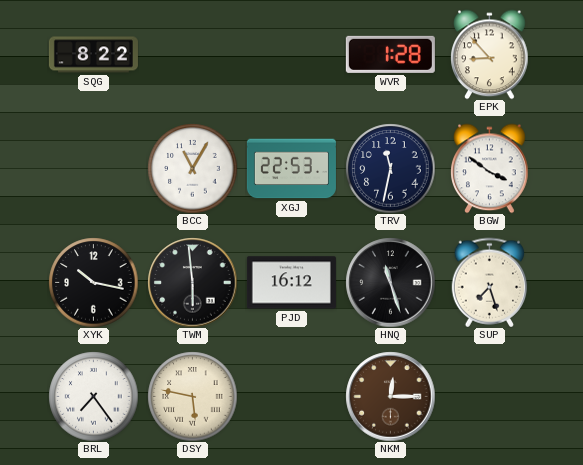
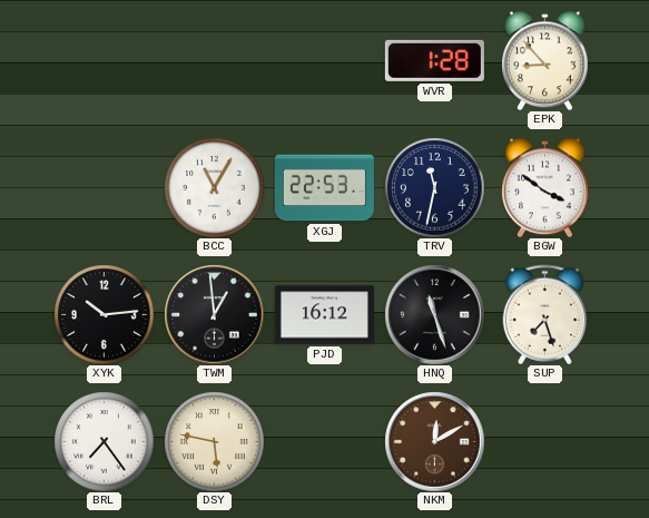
SQG: 8:22 -> none
XYK: 10:17 -> 10:14
TWM: 5:59 -> 12:59
NKM: 12:15 -> 12:10
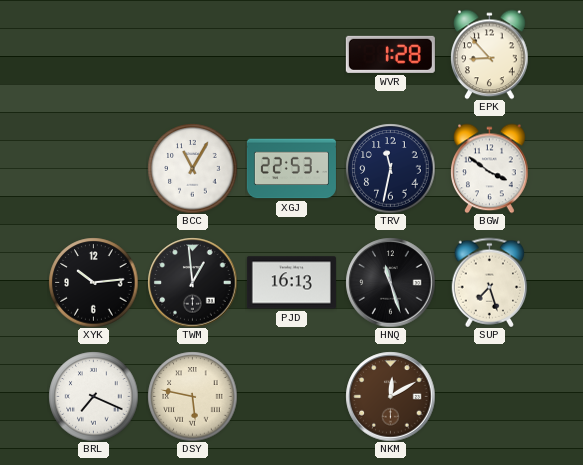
PJD: 16:12 -> 16:13
BRL: 7:24 -> 7:19
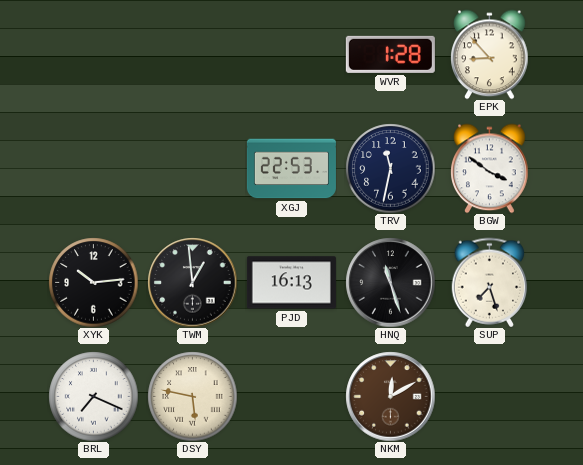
BCC: 11:05 -> none
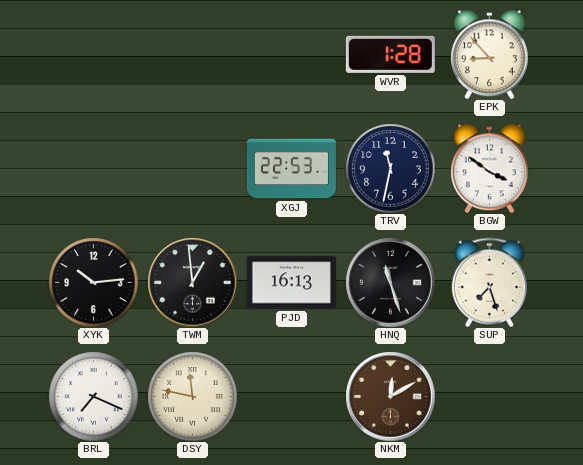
DSY: 5:47 -> 11:47
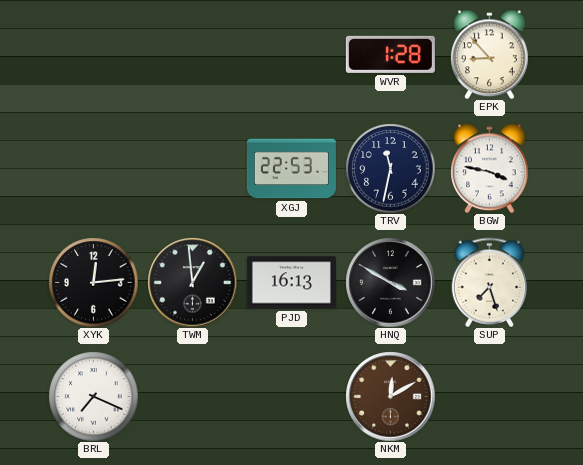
BGW: 3:51 -> 3:47
XYK: 10:14 -> 12:14
HNQ: 11:27 -> 3:50
DSY: 11:47 -> none
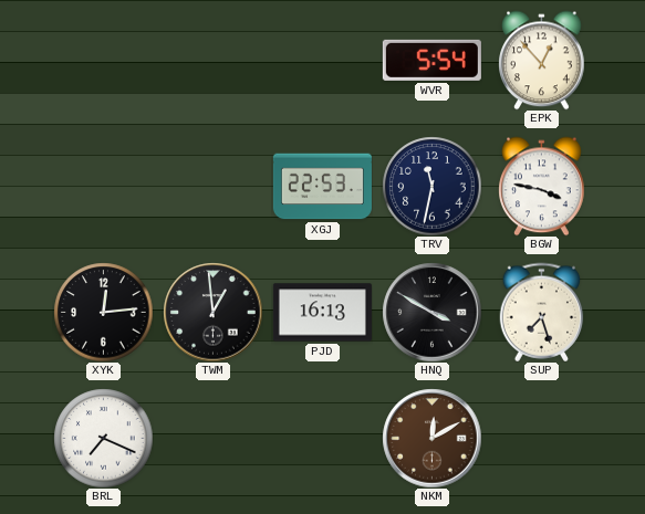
WVR: 1:28 -> 5:54
EPK: 8:53 -> 12:53
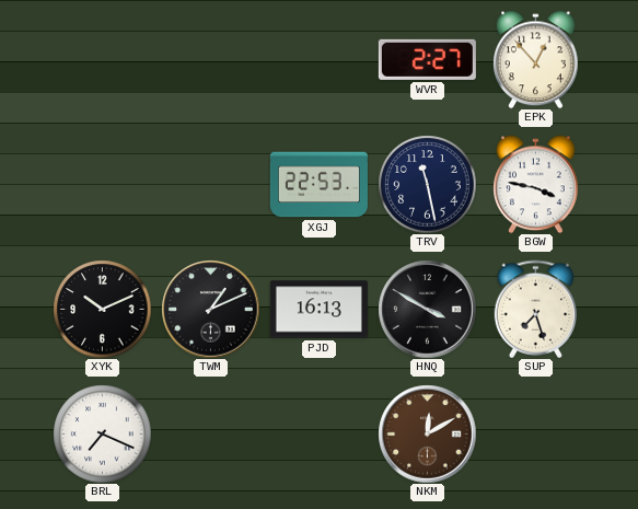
WVR: 5:54 -> 2:27
TRV: 11:32 -> 11:28
XYK: 12:14 -> 10:11
TWM: 12:59 -> 1:11
